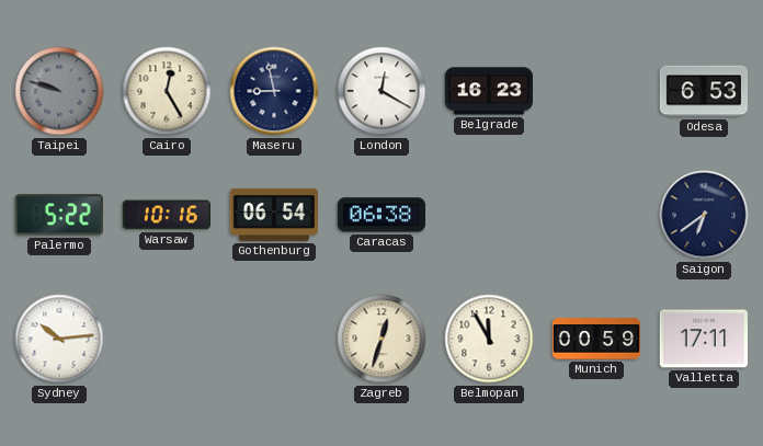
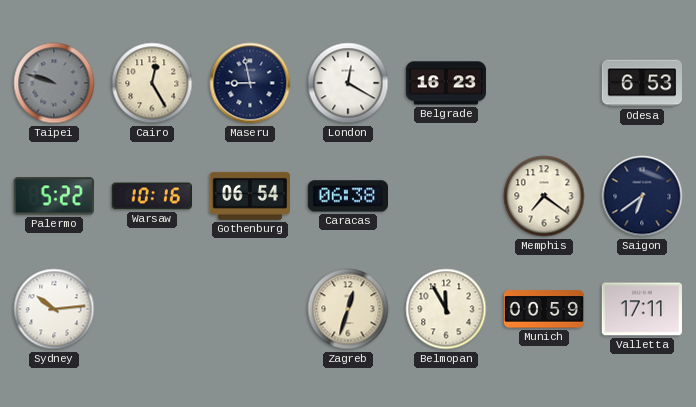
Memphis: none -> 7:21
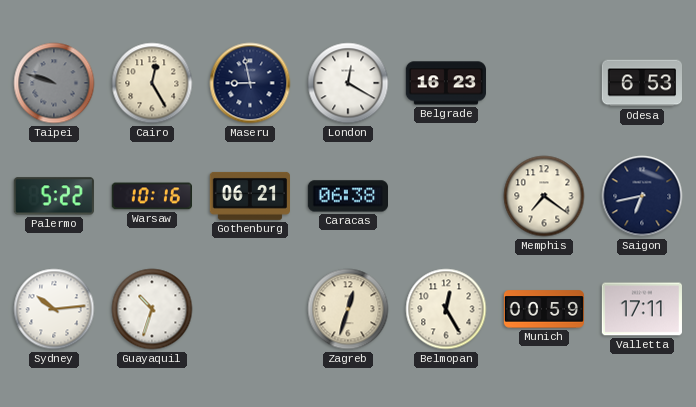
Gothenburg: 06:54 -> 06:21
Saigon: 6:39 -> 6:43
Guayaquil: none -> 10:33
Belmopan: 11:55 -> 12:25
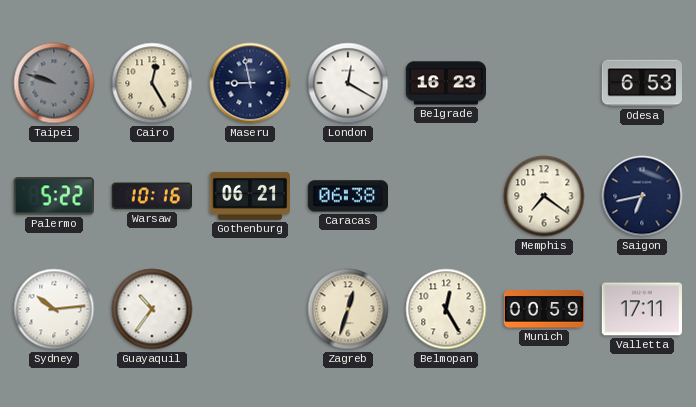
Guayaquil: 10:33 -> 10:36
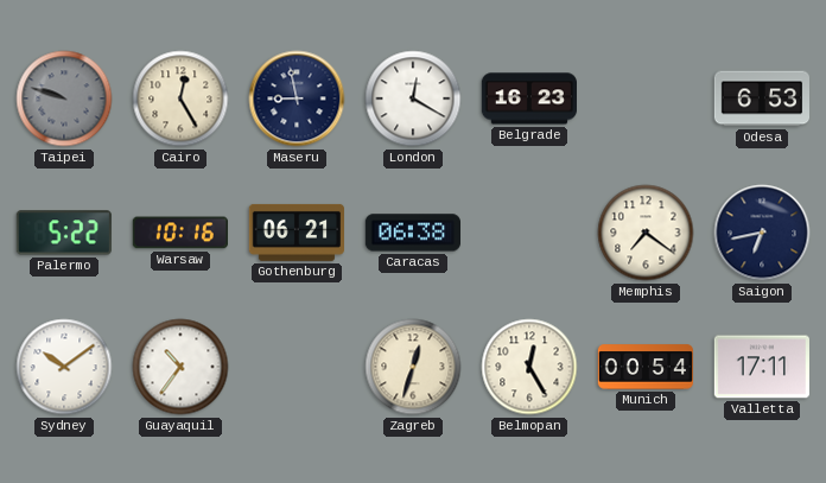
Sydney: 10:14 -> 10:09
Munich: 00:59 -> 00:54
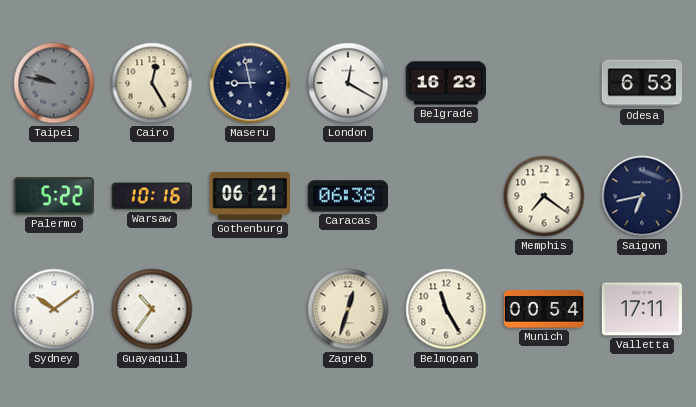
Taipei: 9:48 -> 9:47
Belmopan: 12:25 -> 11:25
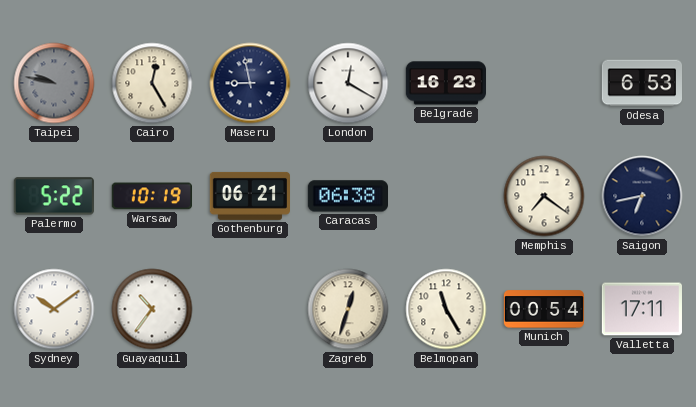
Warsaw: 10:16 -> 10:19
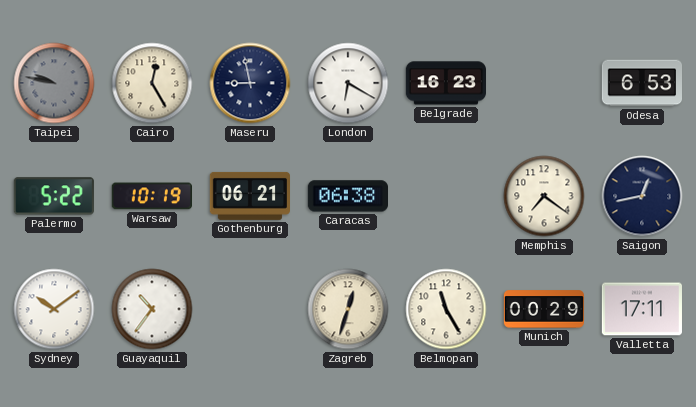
London: 12:20 -> 6:20
Saigon: 6:43 -> 12:43
Munich: 00:54 -> 00:29
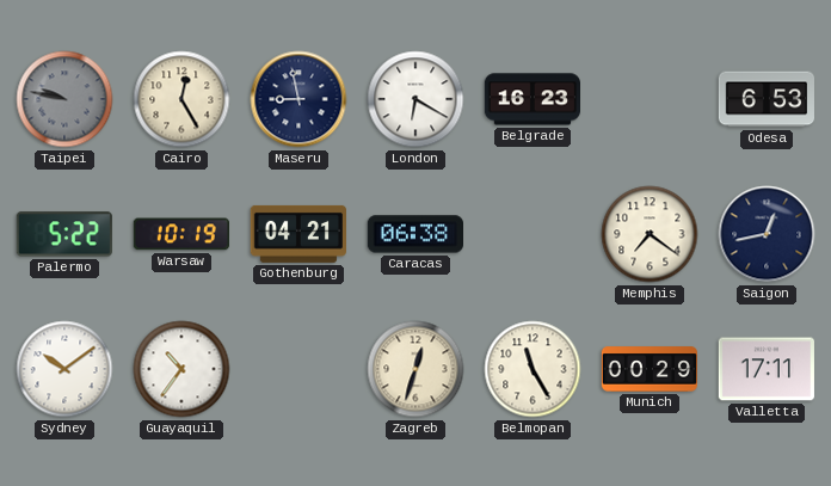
Gothenburg: 06:21 -> 04:21
